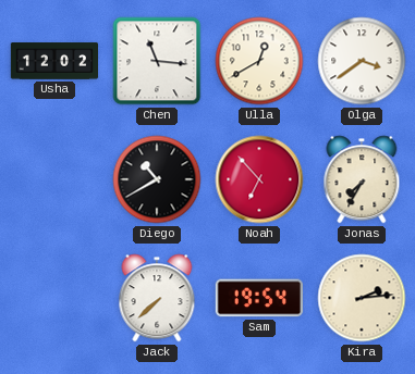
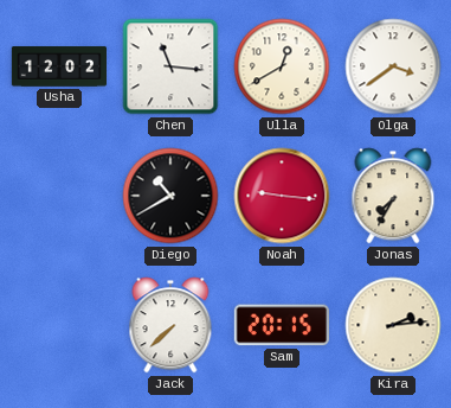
Noah: 6:53 -> 9:16
Sam: 19:54 -> 20:15
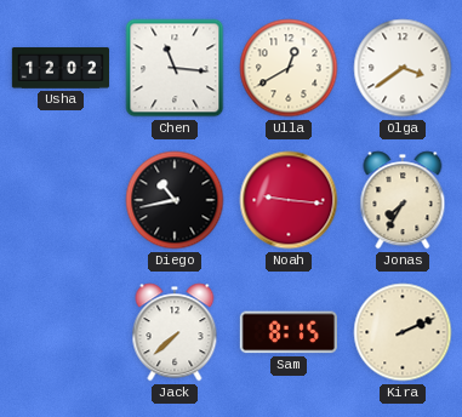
Diego: 10:40 -> 10:43
Sam: 20:15 -> 8:15
Kira: 2:14 -> 2:11
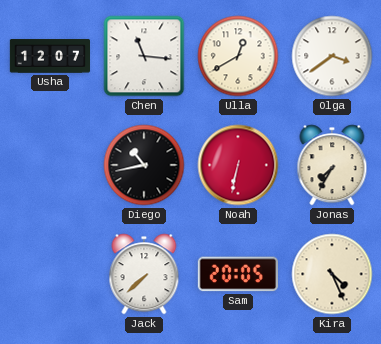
Usha: 12:02 -> 12:07
Noah: 9:16 -> 6:32
Sam: 8:15 -> 20:05
Kira: 2:11 -> 4:26
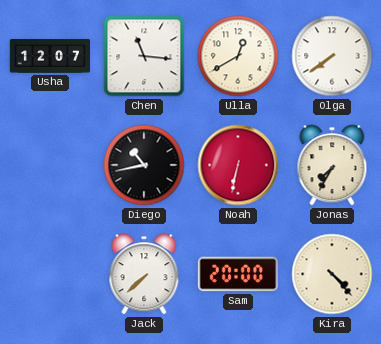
Olga: 3:39 -> 7:39
Sam: 20:05 -> 20:00
Kira: 4:26 -> 4:23
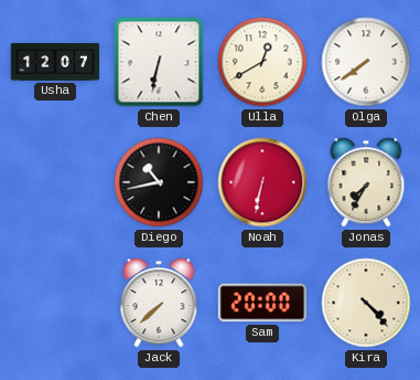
Chen: 11:16 -> 6:32
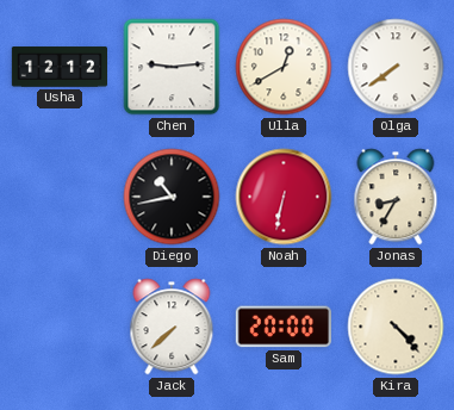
Usha: 12:07 -> 12:12
Chen: 6:32 -> 9:14
Jonas: 7:35 -> 8:35
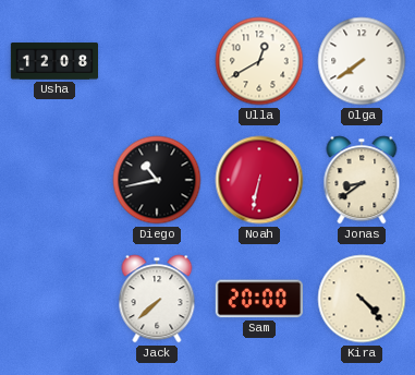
Usha: 12:12 -> 12:08
Chen: 9:14 -> none
Jonas: 8:35 -> 8:39
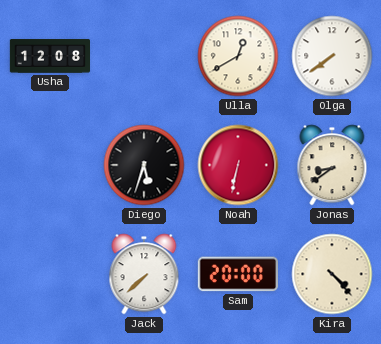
Diego: 10:43 -> 5:33
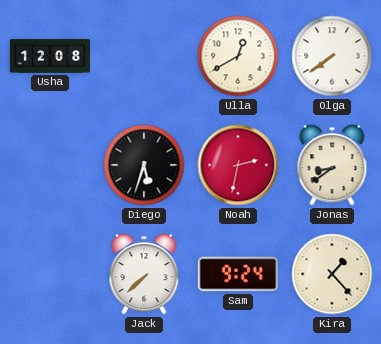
Noah: 6:32 -> 2:32
Sam: 20:00 -> 9:24
Kira: 4:23 -> 1:23
